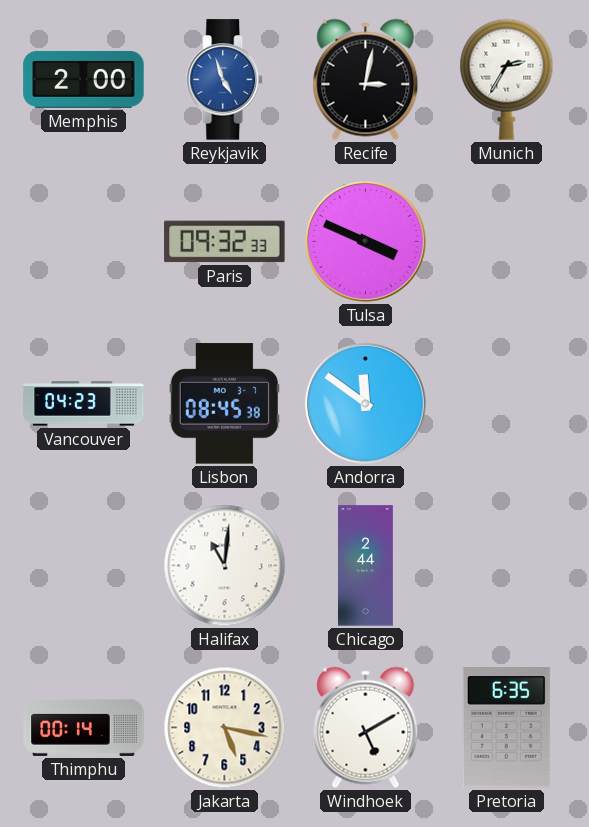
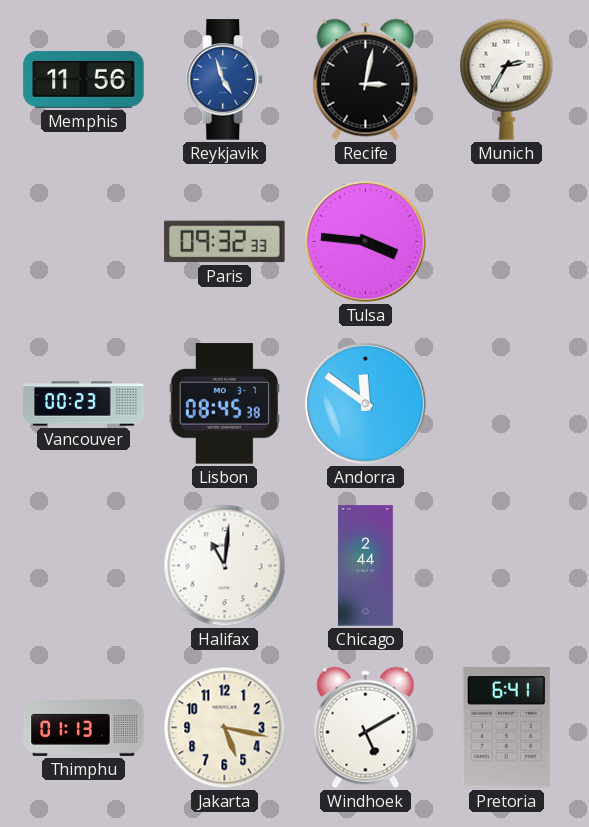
Memphis: 2:00 -> 11:56
Tulsa: 3:49 -> 3:46
Vancouver: 04:23 -> 00:23
Thimphu: 00:14 -> 01:13
Pretoria: 6:35 -> 6:41
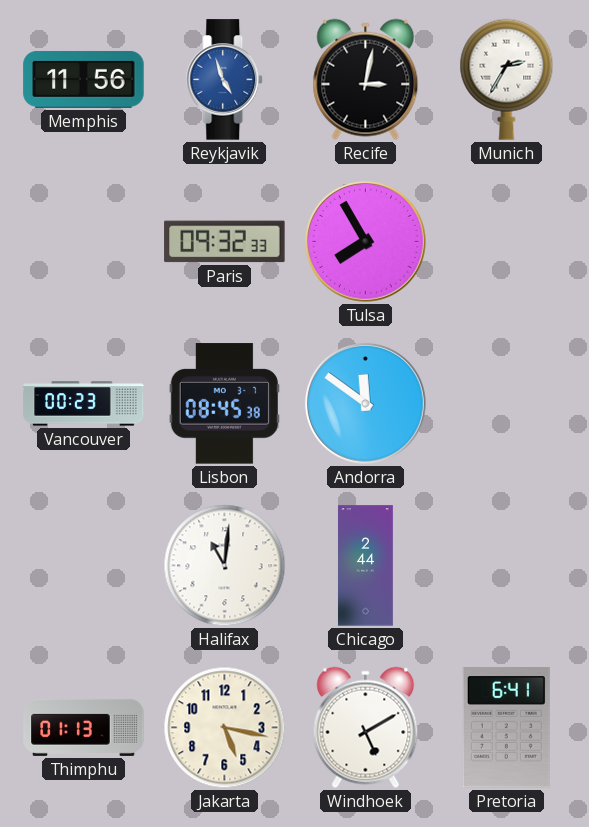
Tulsa: 3:46 -> 7:55
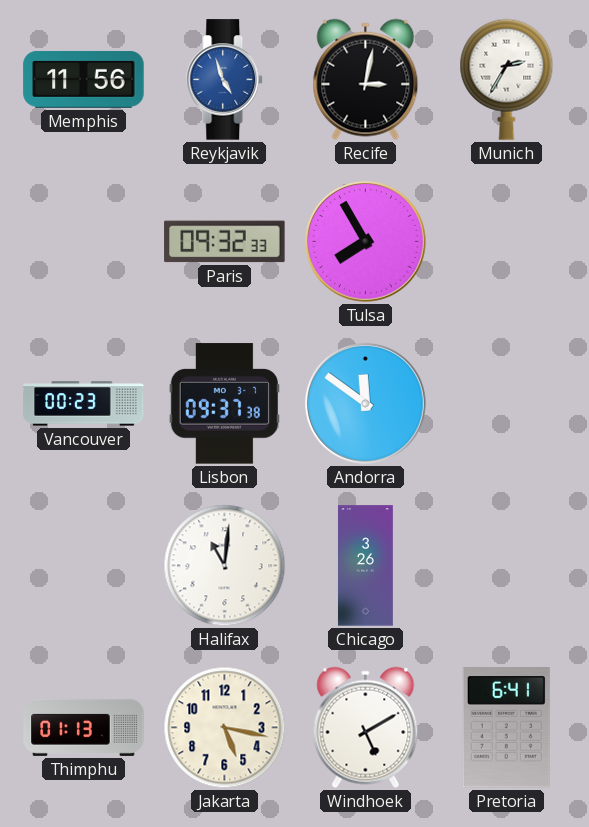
Lisbon: 08:45 -> 09:37
Chicago: 2:44 -> 3:26
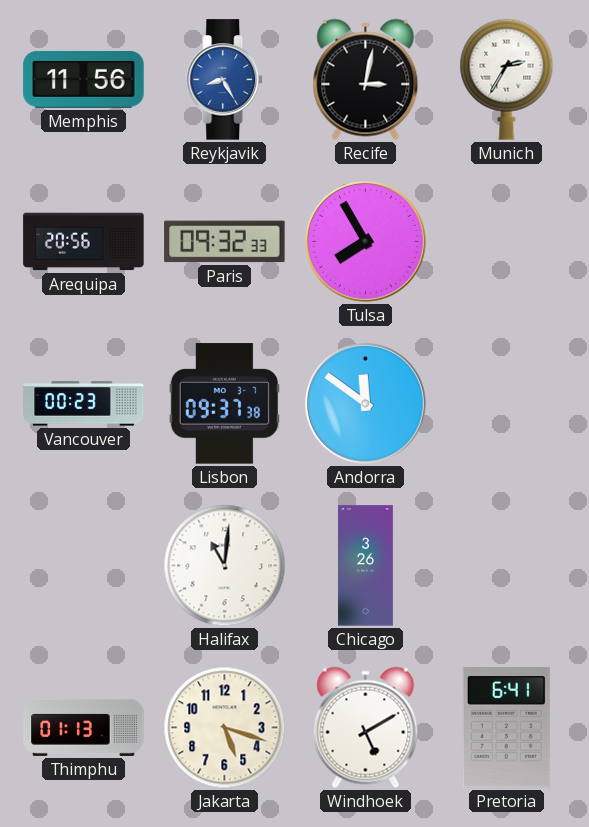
Reykjavik: 4:57 -> 8:25
Arequipa: none -> 20:56
Jakarta: 5:17 -> 5:18
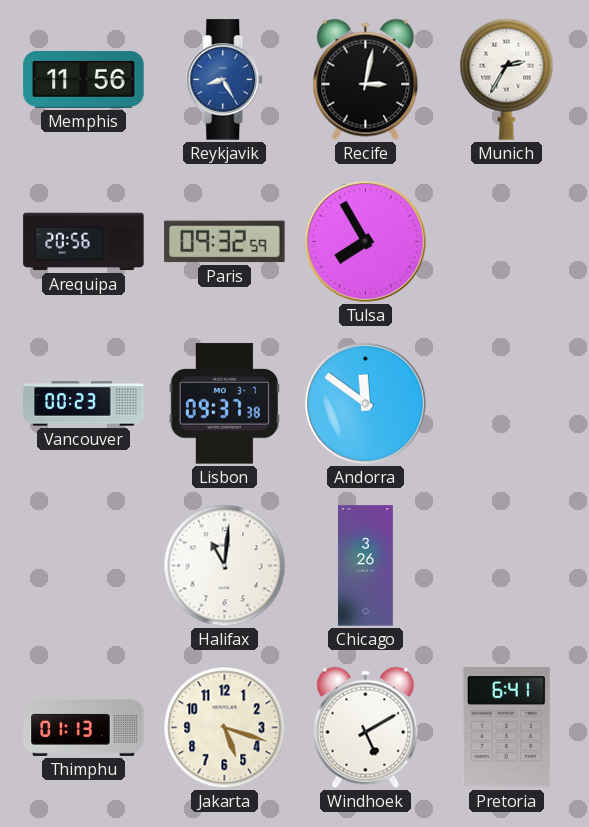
Paris: 09:32:33 -> 09:32:59
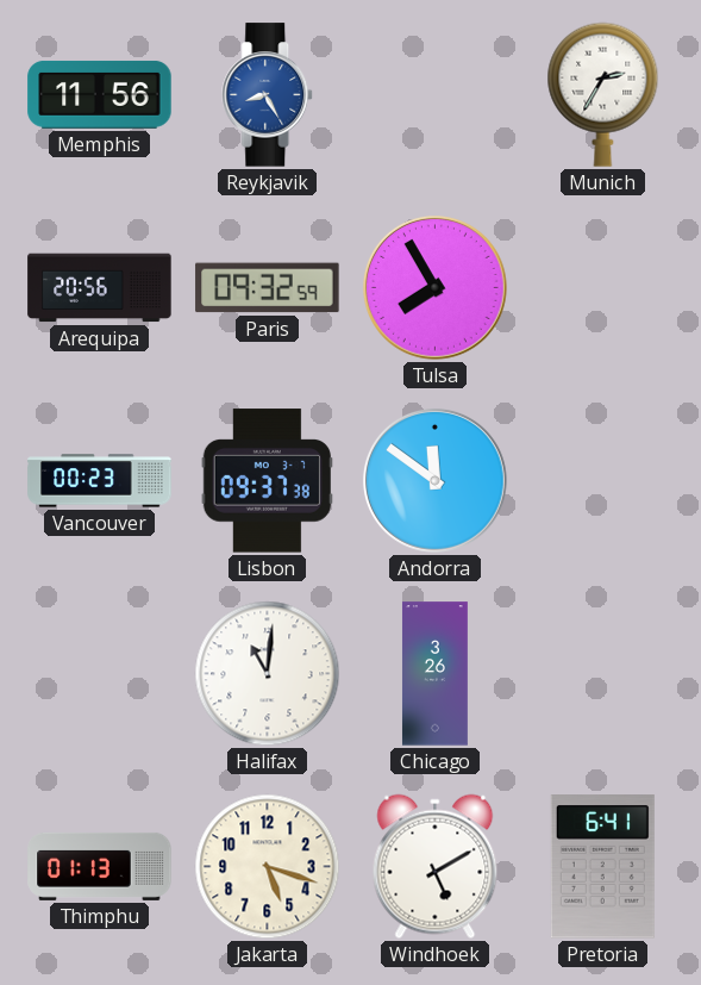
Recife: 3:02 -> none
